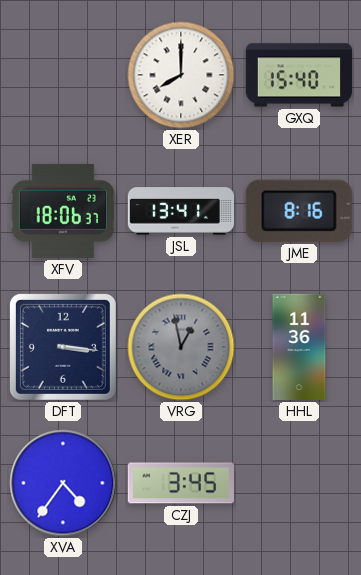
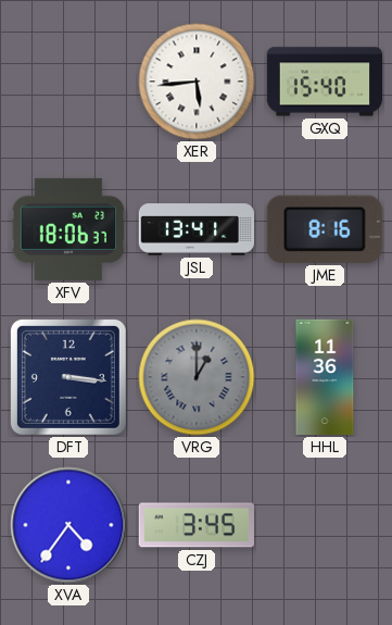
XER: 8:00 -> 5:44
VRG: 12:58 -> 1:00
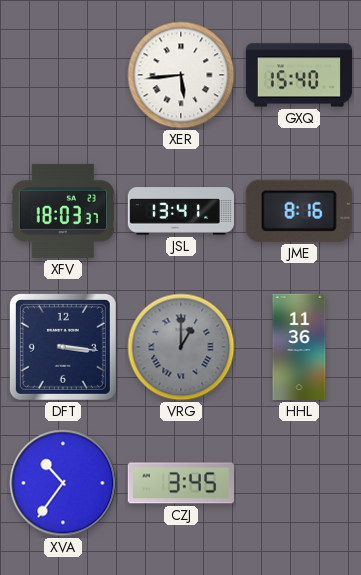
XFV: 18:06 -> 18:03
XVA: 4:36 -> 10:36
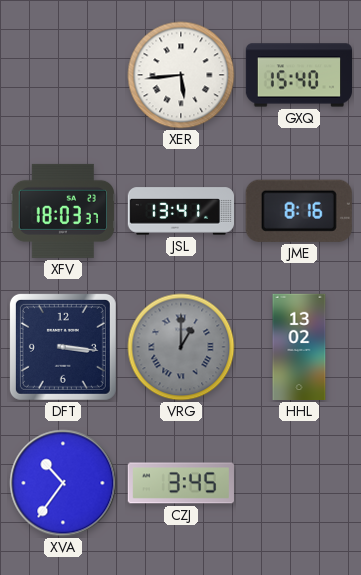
HHL: 11:36 -> 13:02
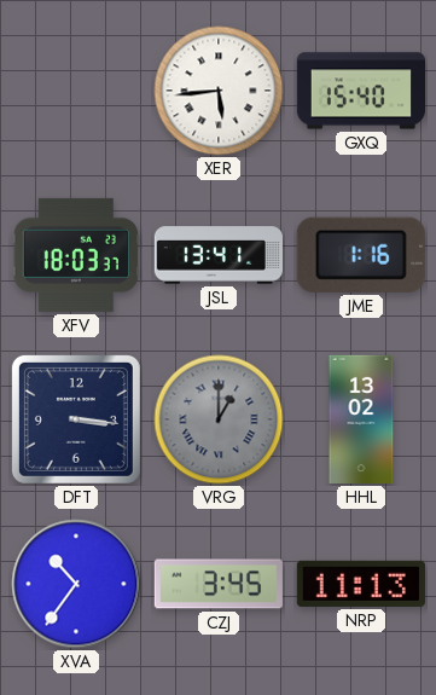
JME: 8:16 -> 1:16
NRP: none -> 11:13
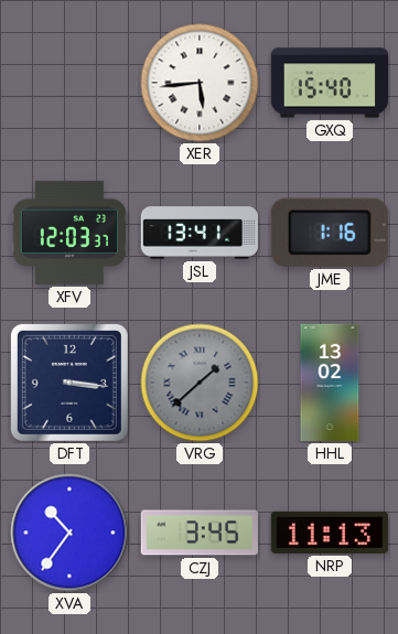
XFV: 18:03 -> 12:03
VRG: 1:00 -> 1:38
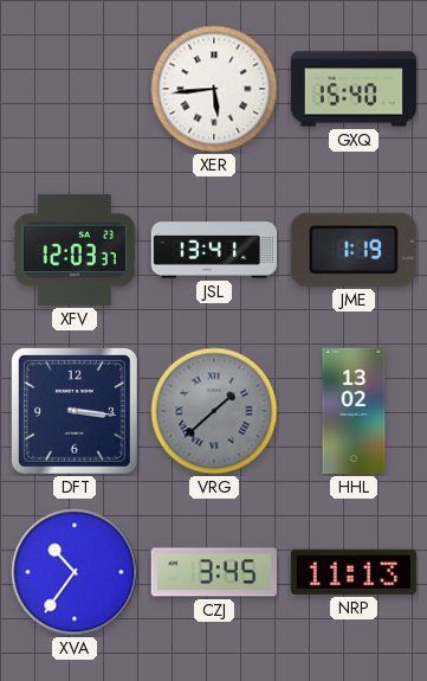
JME: 1:16 -> 1:19
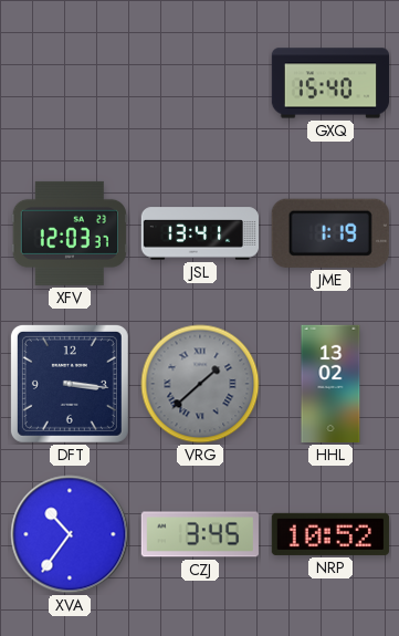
XER: 5:44 -> none
NRP: 11:13 -> 10:52
